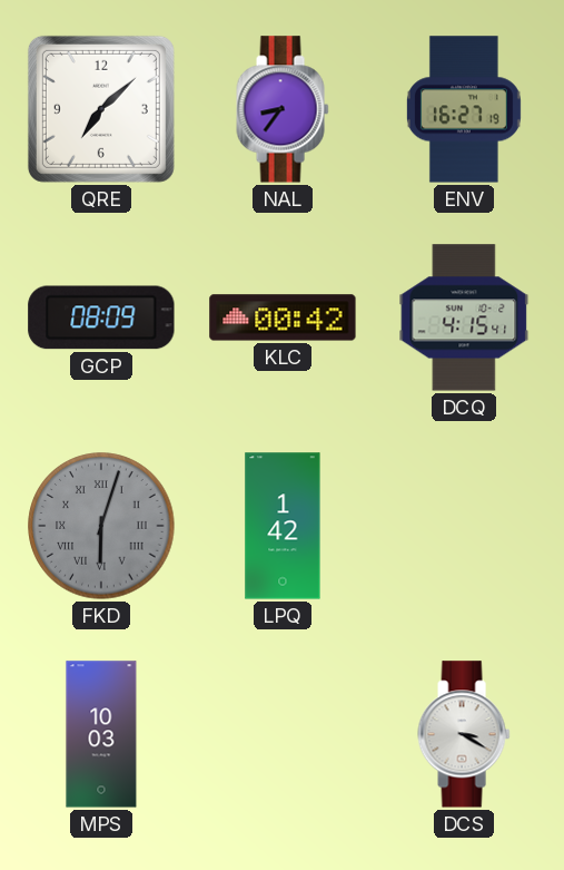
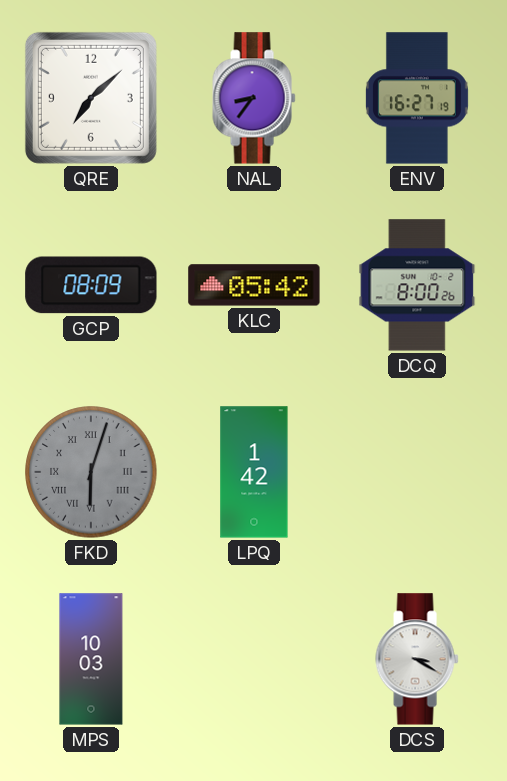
KLC: 00:42 -> 05:42
DCQ: 4:15 -> 8:00
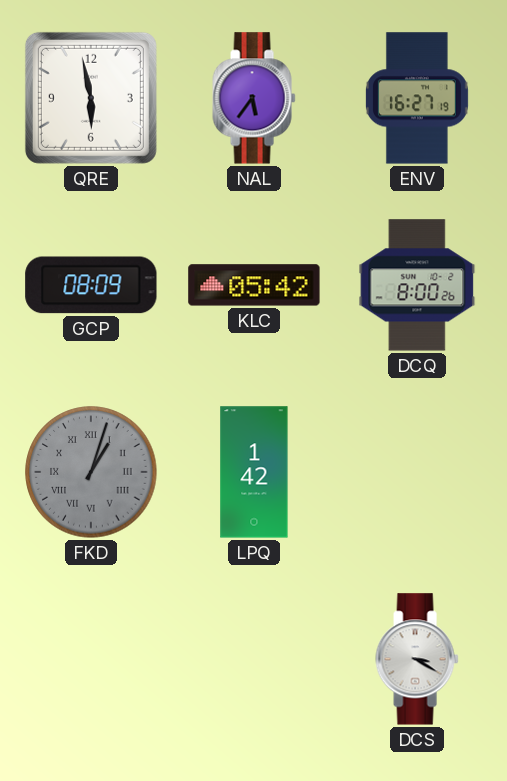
QRE: 7:08 -> 5:58
NAL: 8:36 -> 5:36
FKD: 6:03 -> 1:03
MPS: 10:03 -> none
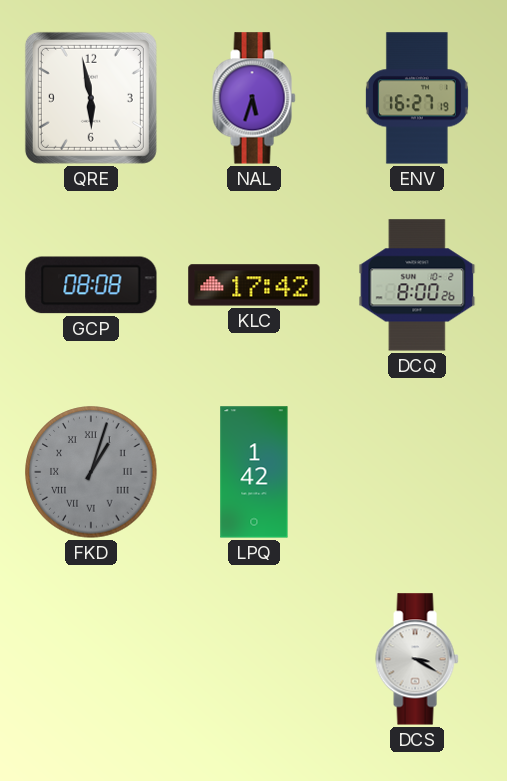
NAL: 5:36 -> 5:33
GCP: 08:09 -> 08:08
KLC: 05:42 -> 17:42
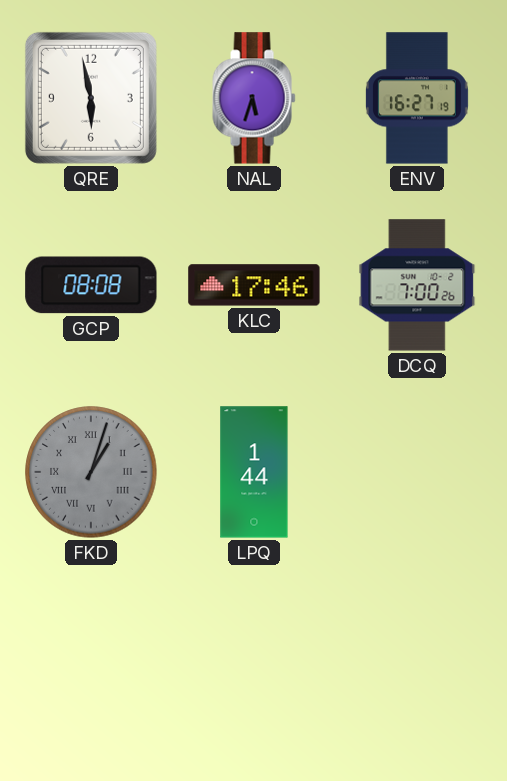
KLC: 17:42 -> 17:46
DCQ: 8:00 -> 7:00
LPQ: 1:42 -> 1:44
DCS: 3:20 -> none
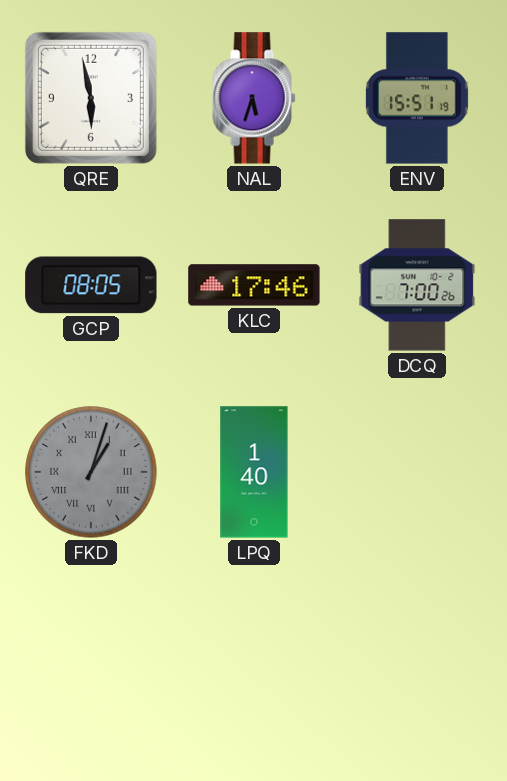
ENV: 16:27 -> 15:51
GCP: 08:08 -> 08:05
LPQ: 1:44 -> 1:40
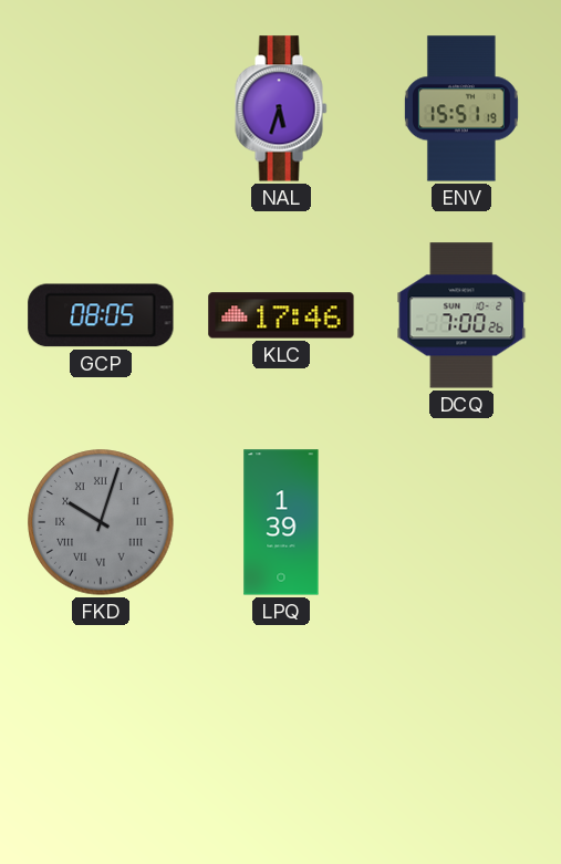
QRE: 5:58 -> none
FKD: 1:03 -> 10:03
LPQ: 1:40 -> 1:39
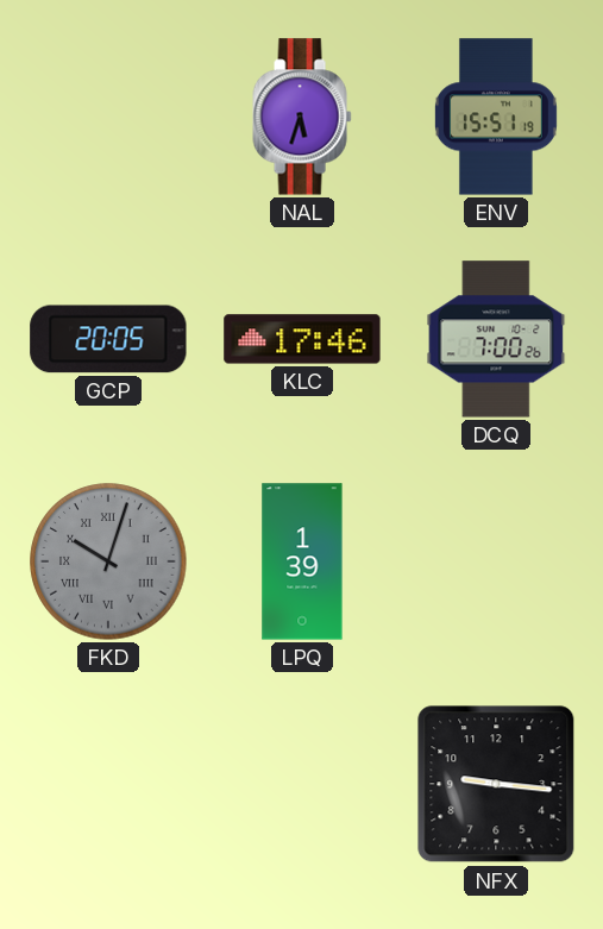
GCP: 08:05 -> 20:05
NFX: none -> 9:16
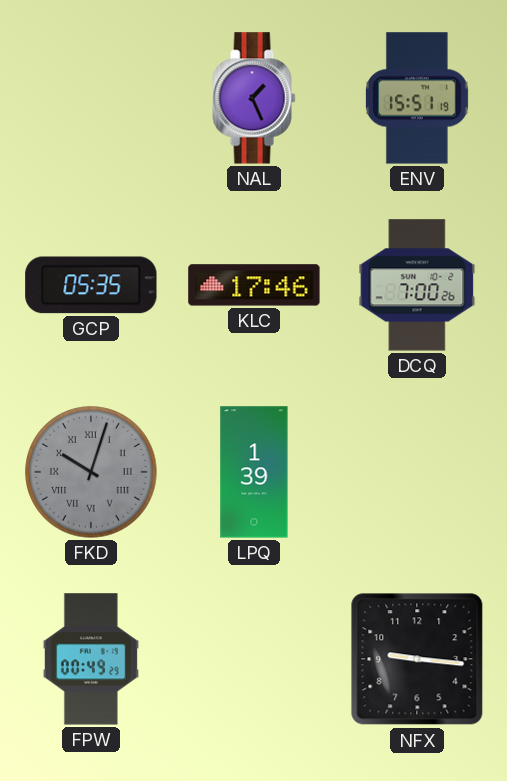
NAL: 5:33 -> 1:26
GCP: 20:05 -> 05:35
FPW: none -> 00:49
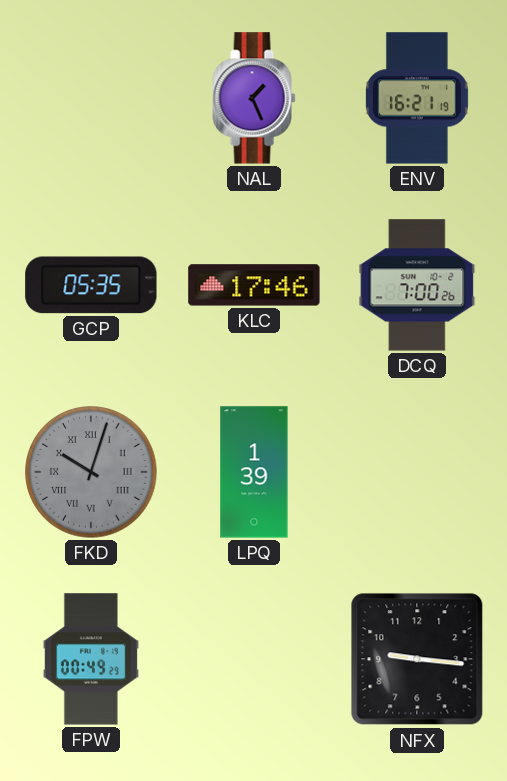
ENV: 15:51 -> 16:21
